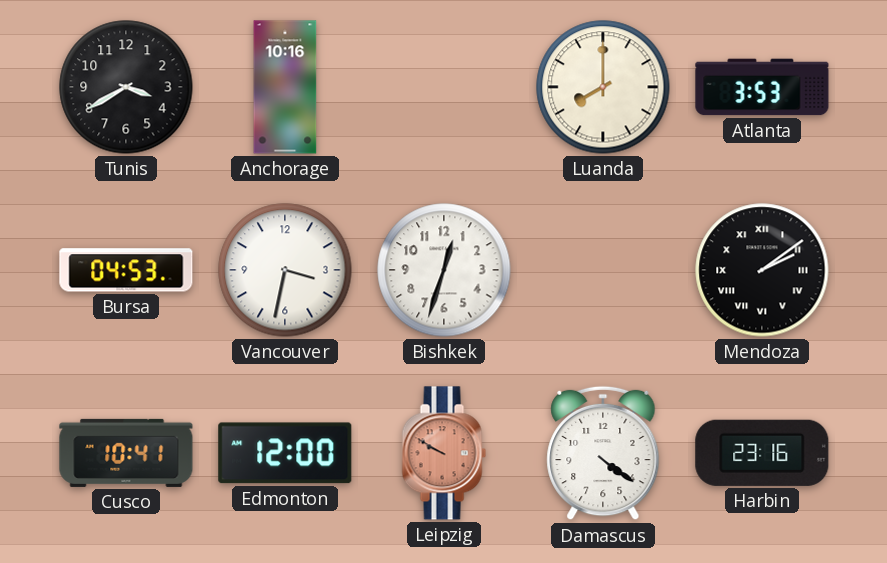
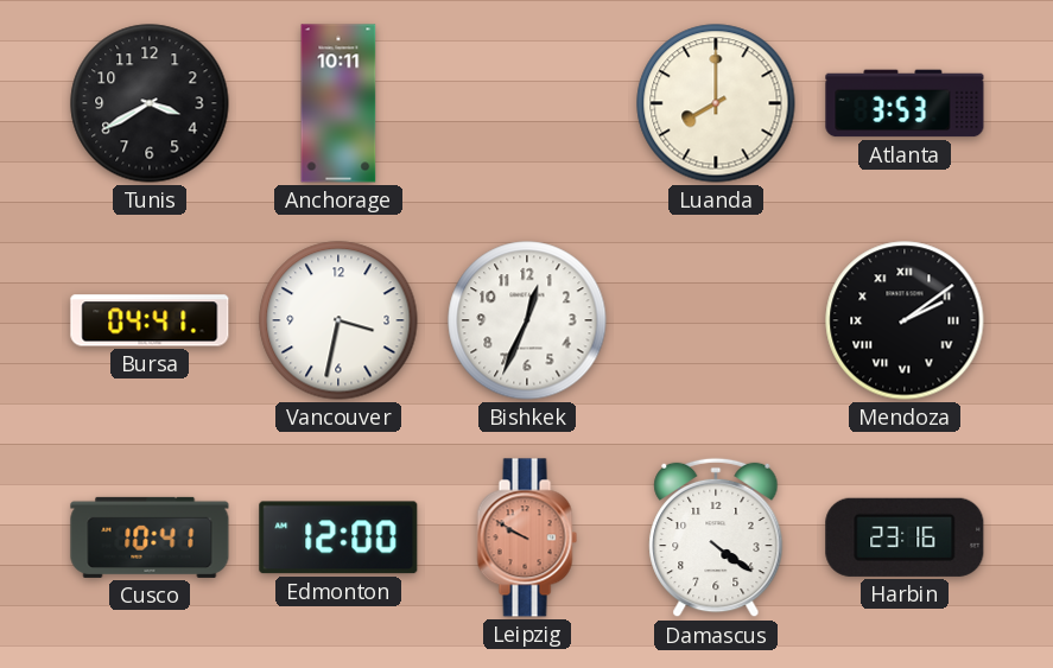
Anchorage: 10:16 -> 10:11
Bursa: 04:53 -> 04:41
Bishkek: 12:33 -> 12:34
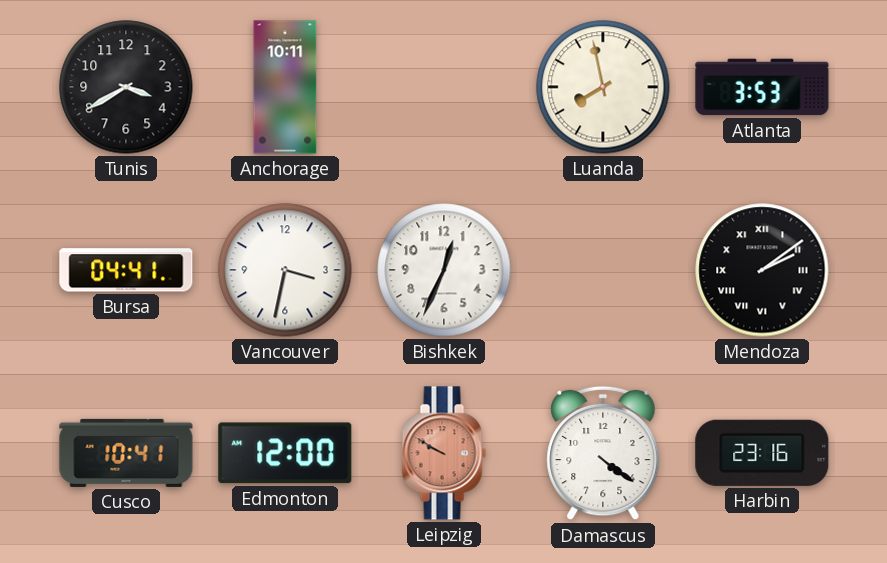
Luanda: 8:00 -> 7:58
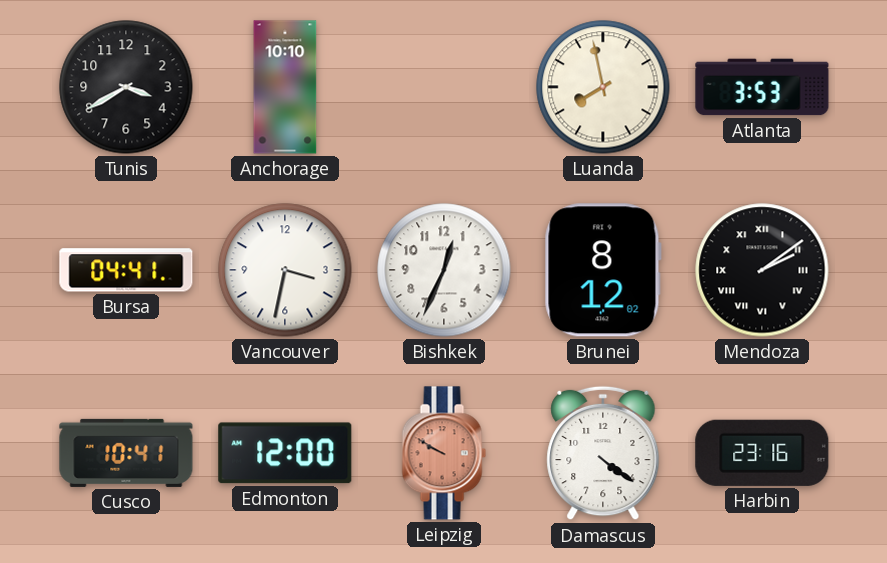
Anchorage: 10:11 -> 10:10
Brunei: none -> 8:12
